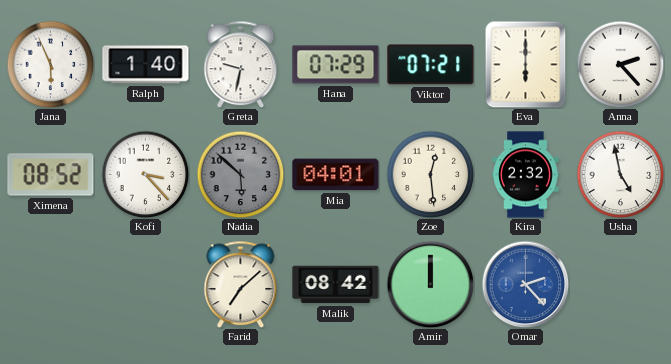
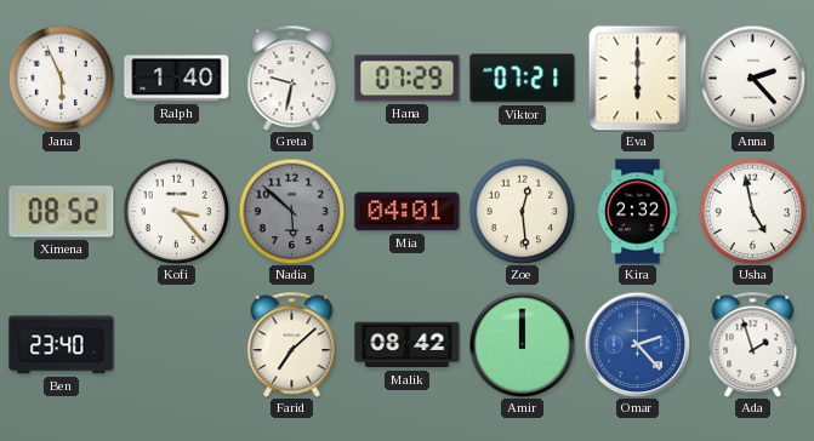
Ben: none -> 23:40
Ada: none -> 1:57
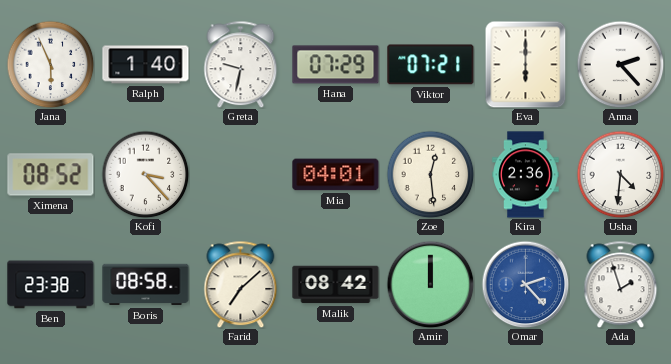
Nadia: 5:52 -> none
Kira: 2:32 -> 2:36
Usha: 4:58 -> 4:31
Ben: 23:40 -> 23:38
Boris: none -> 08:58
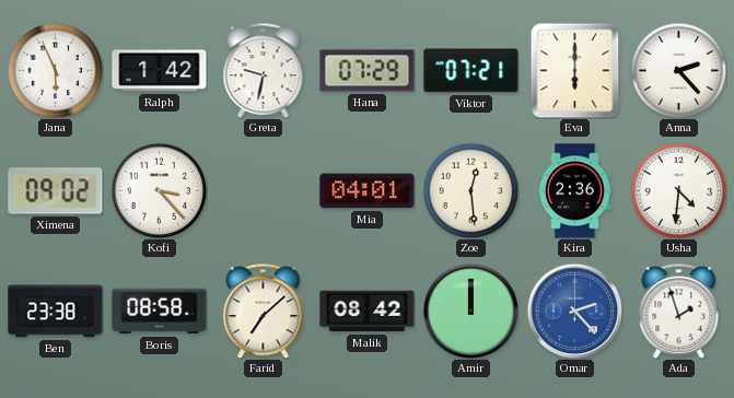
Ralph: 1:40 -> 1:42
Ximena: 08:52 -> 09:02
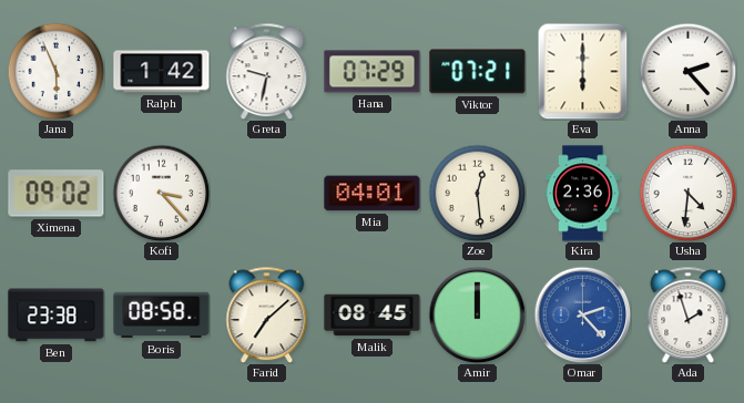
Malik: 08:42 -> 08:45
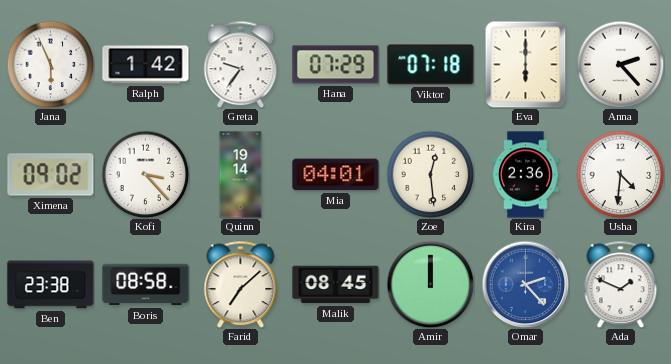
Greta: 9:32 -> 9:36
Viktor: 07:21 -> 07:18
Quinn: none -> 19:14
Ada: 1:57 -> 1:49
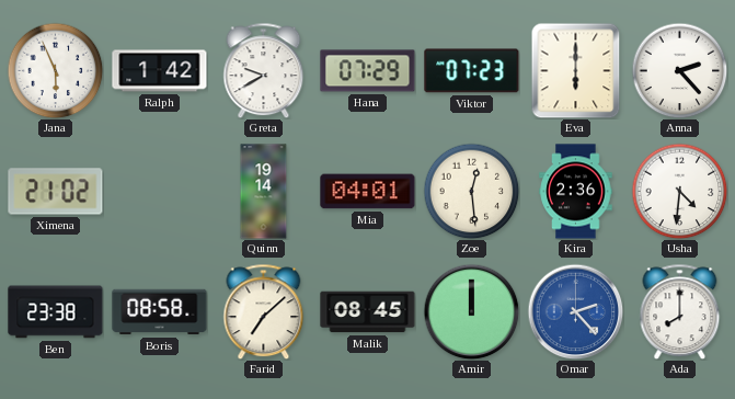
Greta: 9:36 -> 9:40
Viktor: 07:18 -> 07:23
Ximena: 09:02 -> 21:02
Kofi: 3:23 -> none
Ada: 1:49 -> 8:00
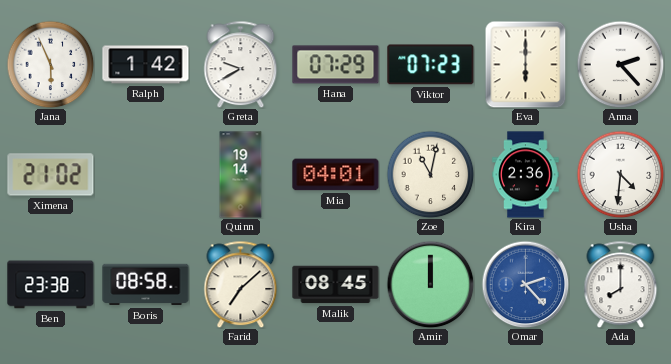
Zoe: 12:29 -> 11:02
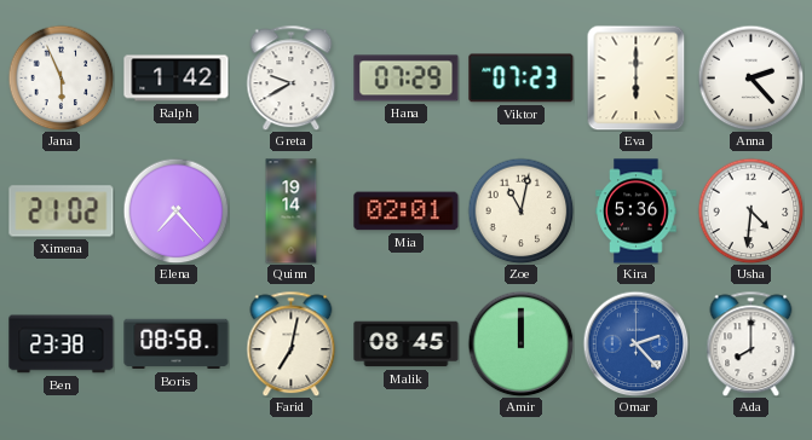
Elena: none -> 7:23
Mia: 04:01 -> 02:01
Kira: 2:36 -> 5:36
Farid: 7:08 -> 7:02
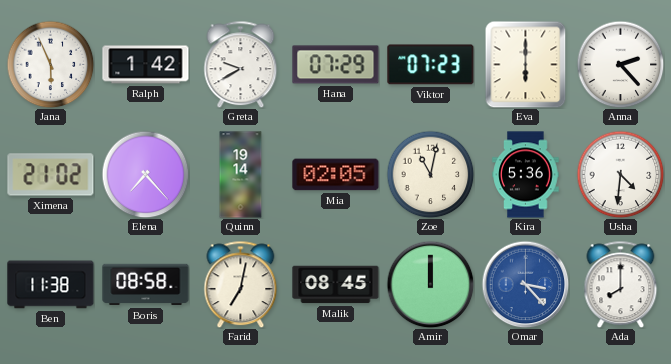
Mia: 02:01 -> 02:05
Ben: 23:38 -> 11:38
Omar: 2:23 -> 3:23
